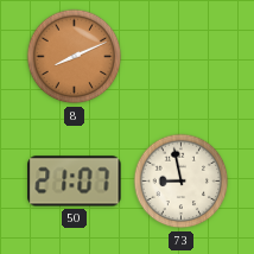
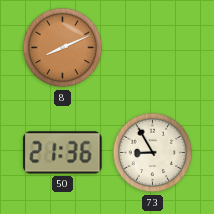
50: 21:07 -> 21:36
73: 8:58 -> 8:55
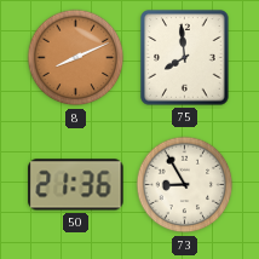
75: none -> 7:59
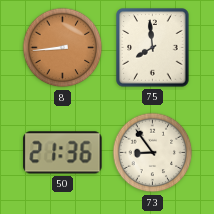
8: 8:11 -> 8:44
73: 8:55 -> 8:54
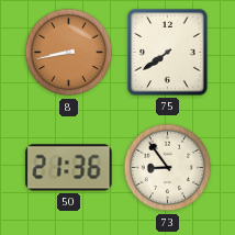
8: 8:44 -> 8:43
75: 7:59 -> 7:39
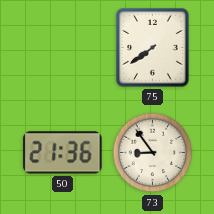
8: 8:43 -> none
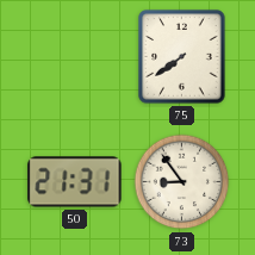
50: 21:36 -> 21:31
